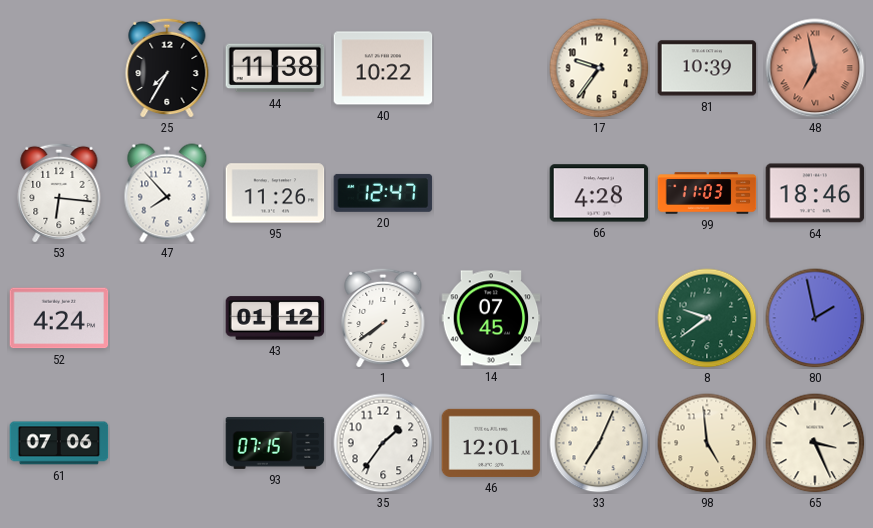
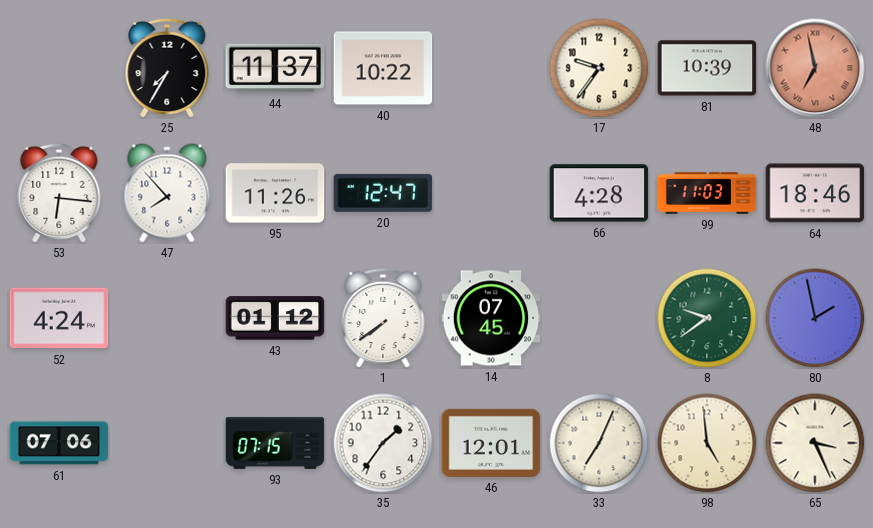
44: 11:38 -> 11:37
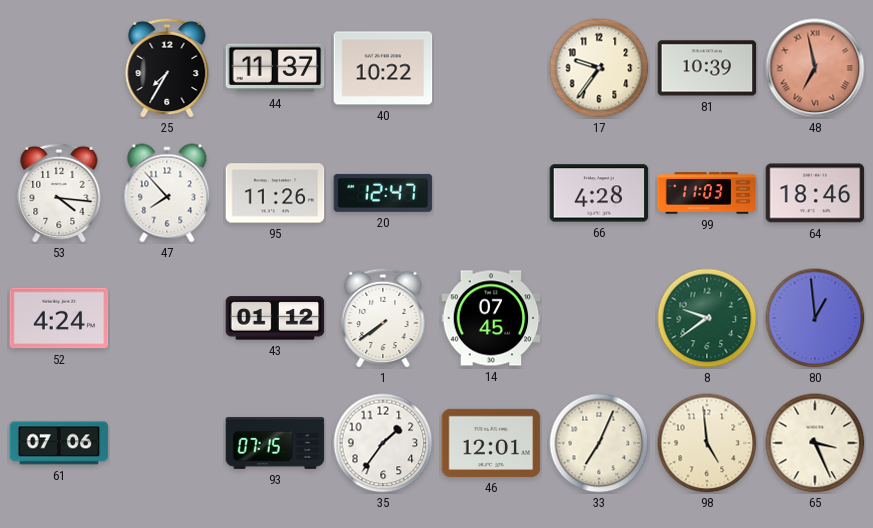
53: 6:16 -> 4:16
80: 1:58 -> 12:59
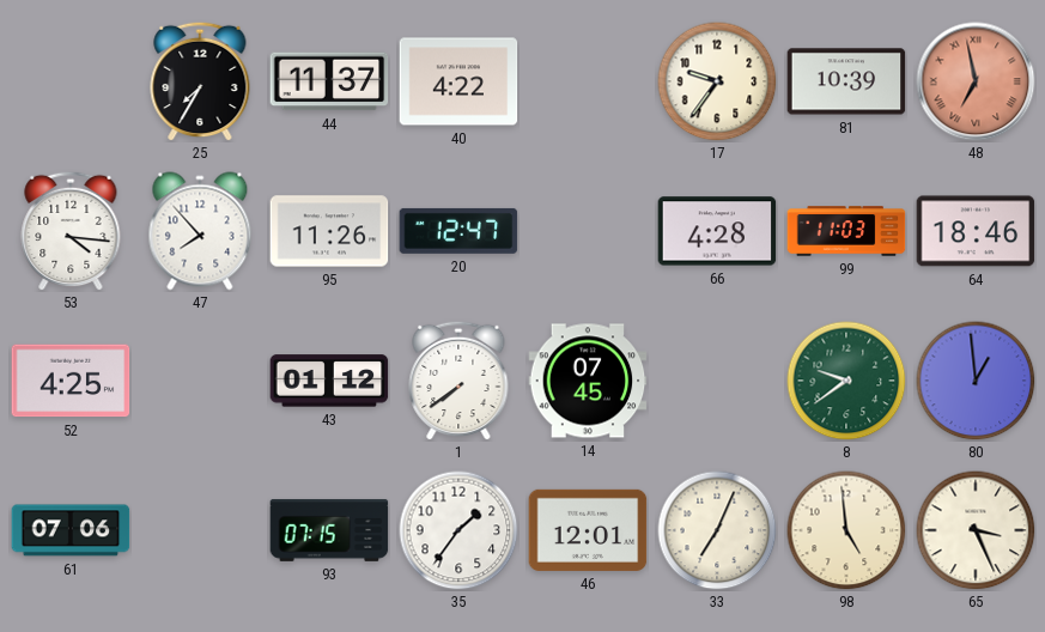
40: 10:22 -> 4:22
52: 4:24 -> 4:25
